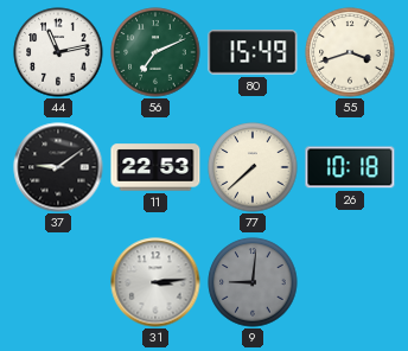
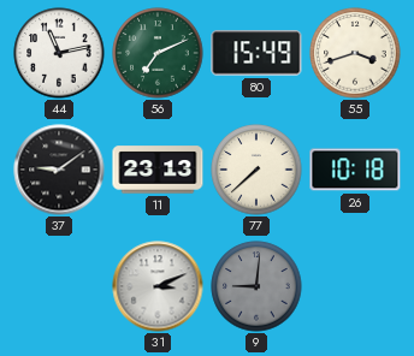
11: 22:53 -> 23:13
31: 3:14 -> 3:11
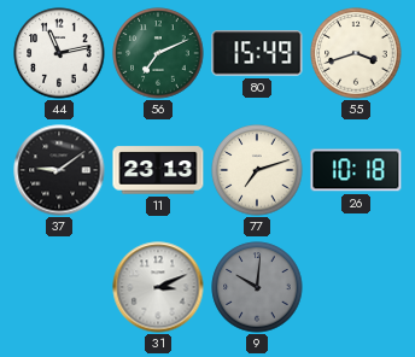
77: 7:38 -> 7:12
9: 9:01 -> 10:01
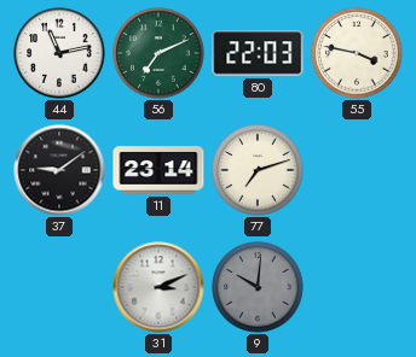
80: 15:49 -> 22:03
55: 3:42 -> 3:47
11: 23:13 -> 23:14
26: 10:18 -> none
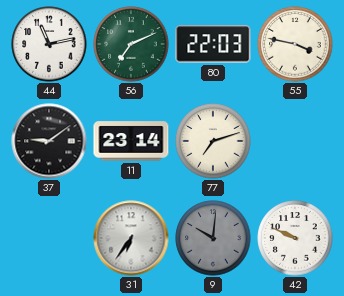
31: 3:11 -> 6:36
42: none -> 9:49
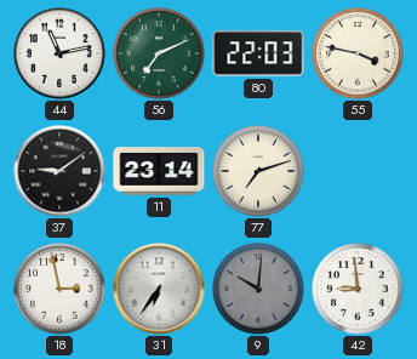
18: none -> 2:58
42: 9:49 -> 8:59
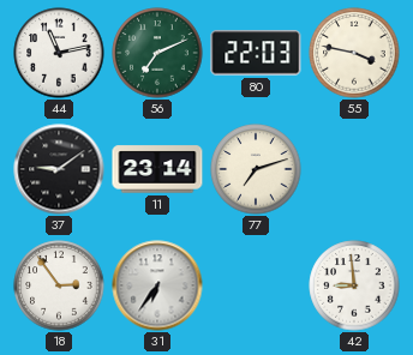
18: 2:58 -> 2:54
9: 10:01 -> none
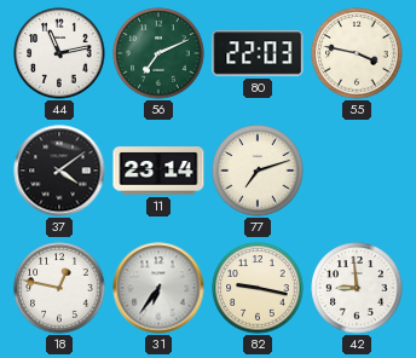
37: 9:09 -> 4:09
18: 2:54 -> 12:47
82: none -> 9:17
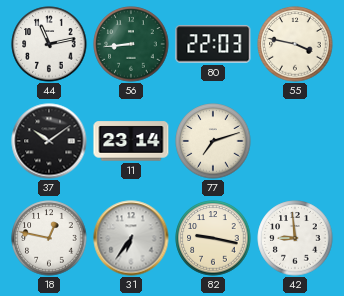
56: 7:11 -> 8:44
37: 4:09 -> 10:09
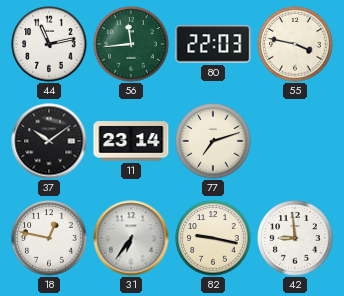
56: 8:44 -> 11:44
